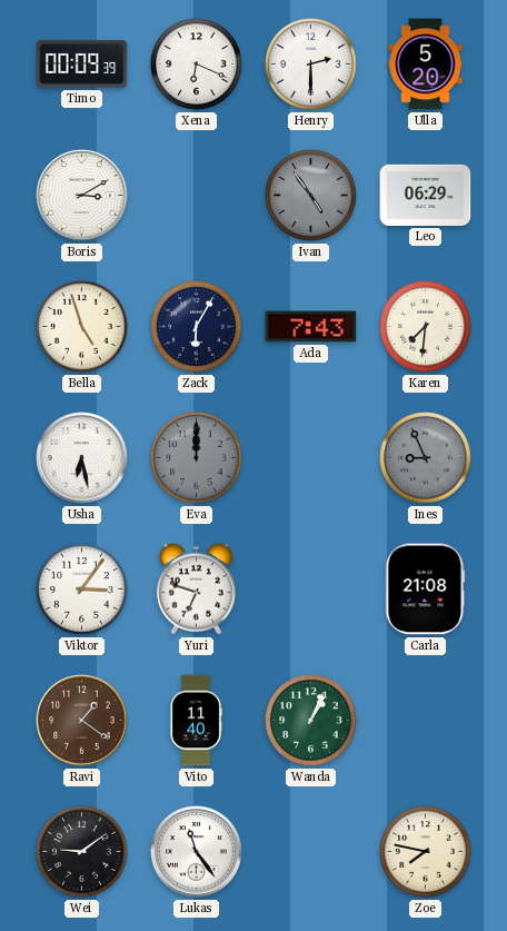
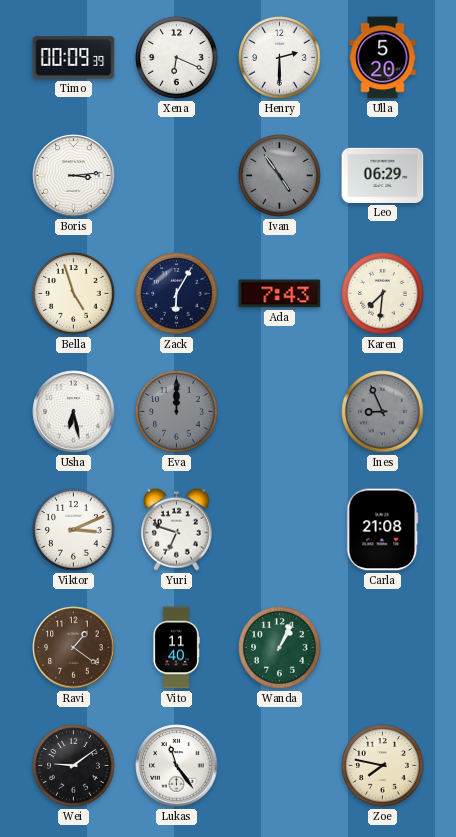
Boris: 3:10 -> 3:14
Viktor: 3:06 -> 3:11
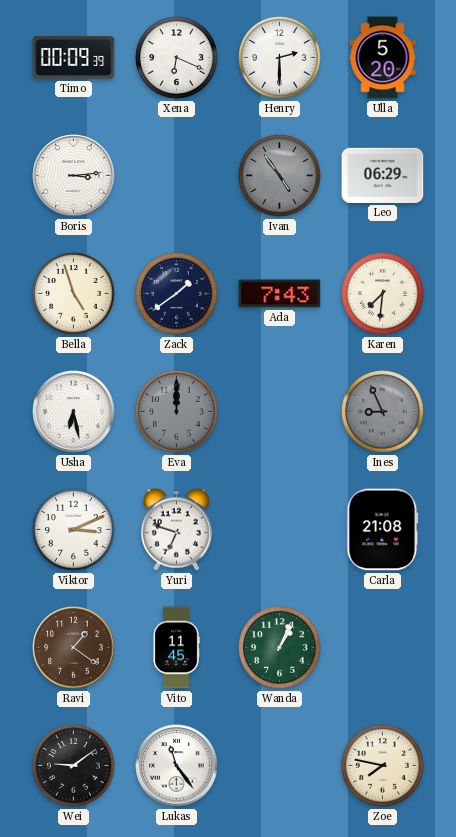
Zack: 6:05 -> 1:39
Vito: 11:40 -> 11:45
